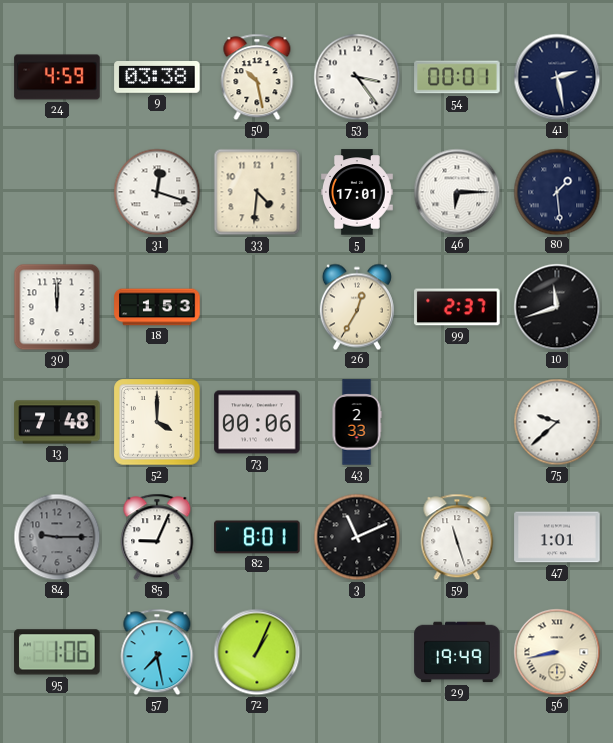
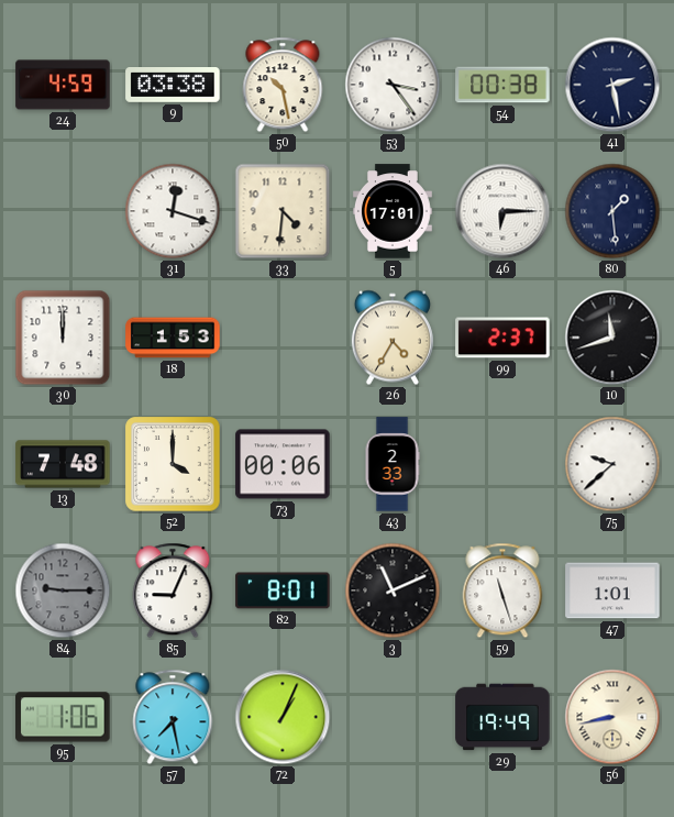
54: 00:01 -> 00:38
26: 12:35 -> 4:35
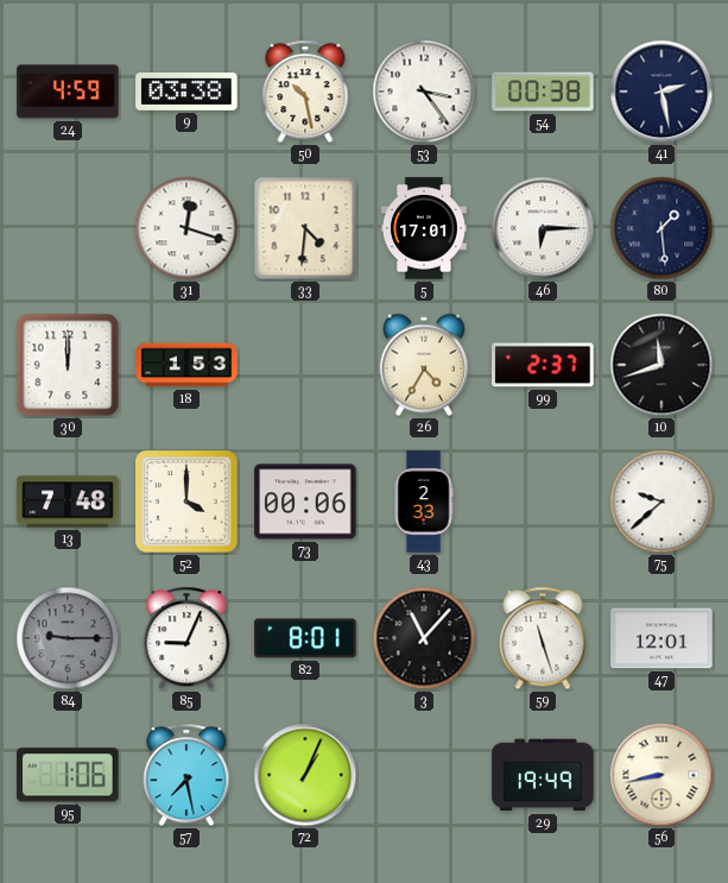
3: 11:11 -> 11:07
47: 1:01 -> 12:01
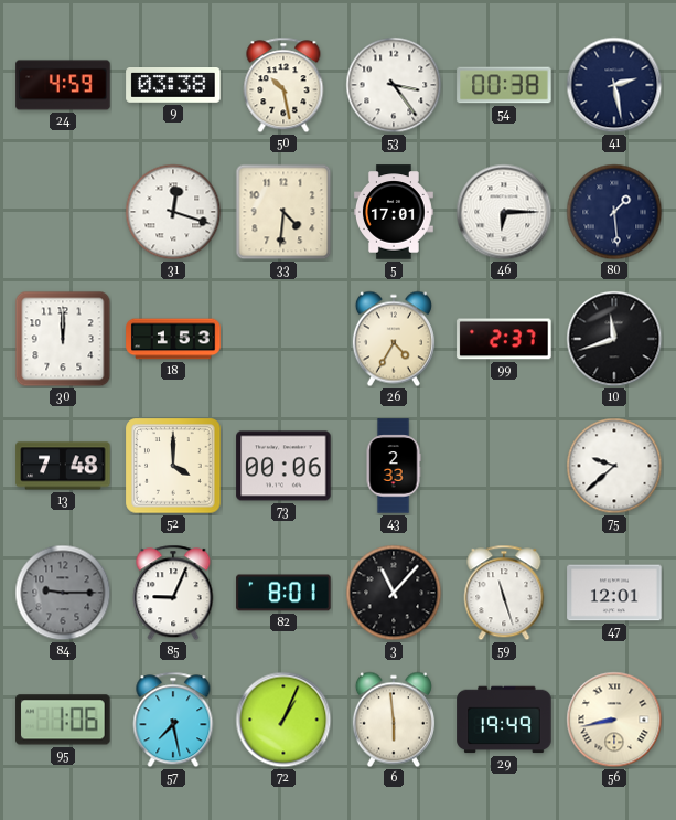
6: none -> 5:59
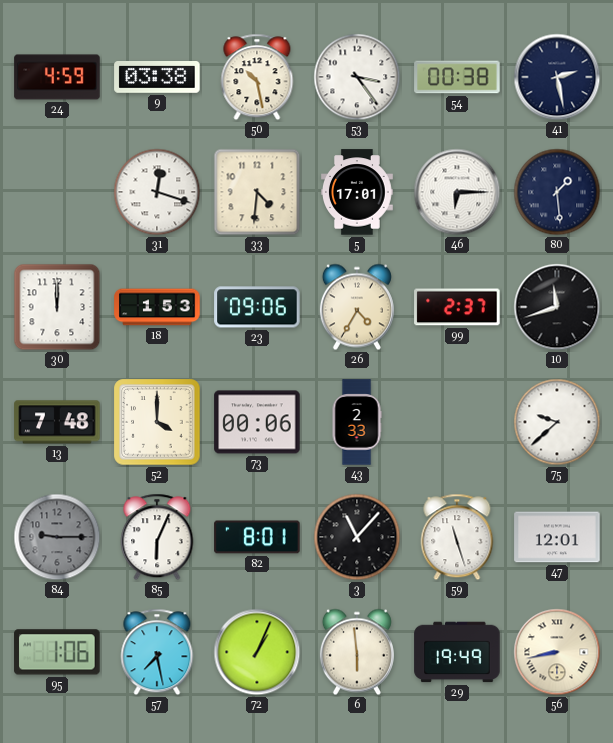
23: none -> 09:06
85: 9:04 -> 6:04
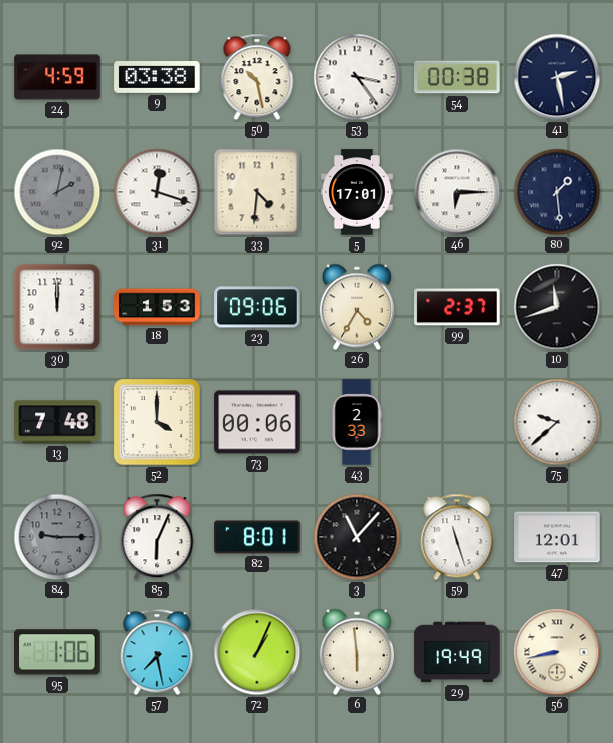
92: none -> 2:02
